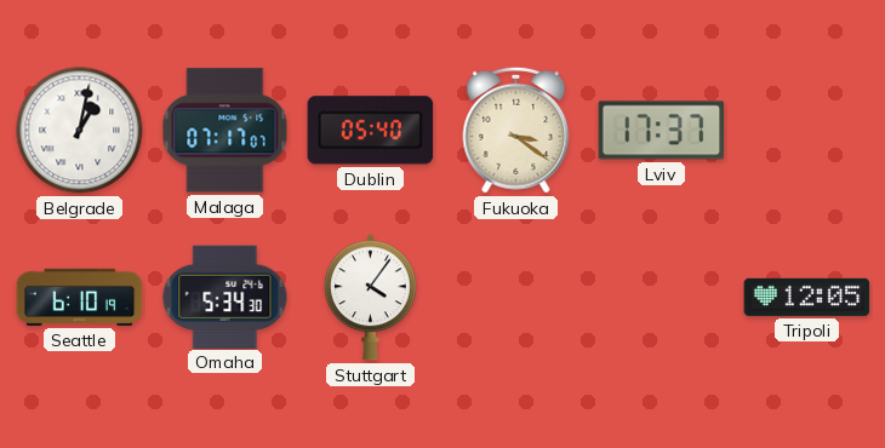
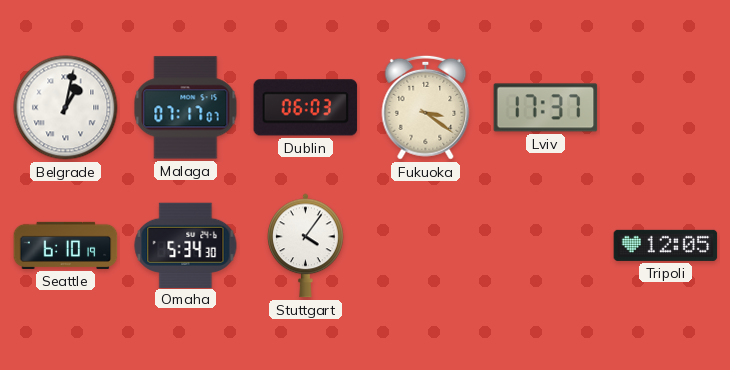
Dublin: 05:40 -> 06:03
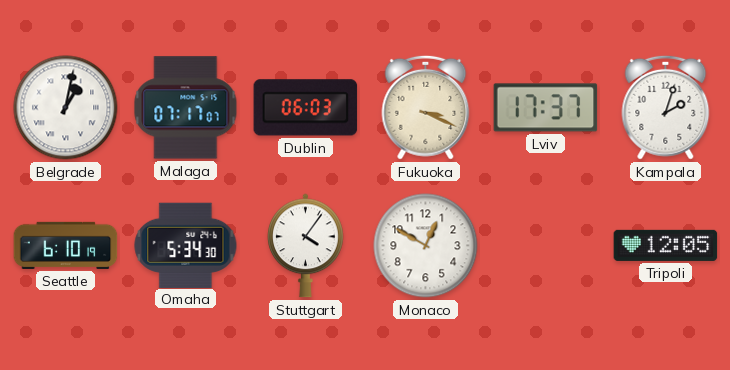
Fukuoka: 3:21 -> 3:19
Kampala: none -> 2:03
Monaco: none -> 12:50
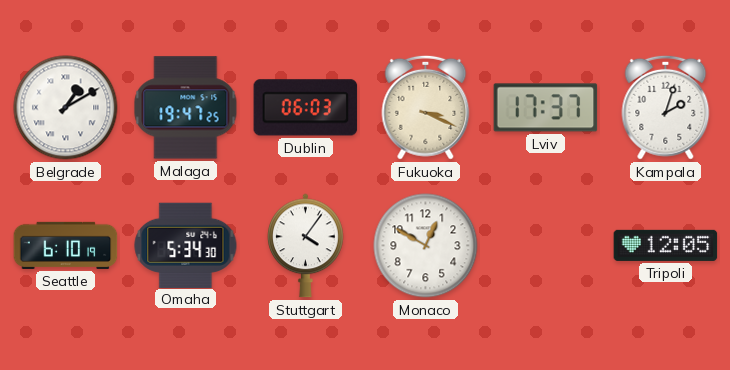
Belgrade: 1:02 -> 1:10
Malaga: 07:17 -> 19:47
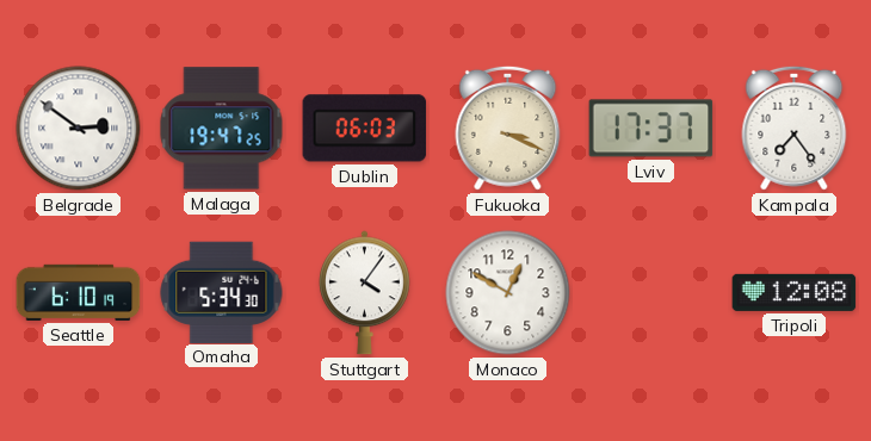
Belgrade: 1:10 -> 2:51
Kampala: 2:03 -> 7:24
Tripoli: 12:05 -> 12:08
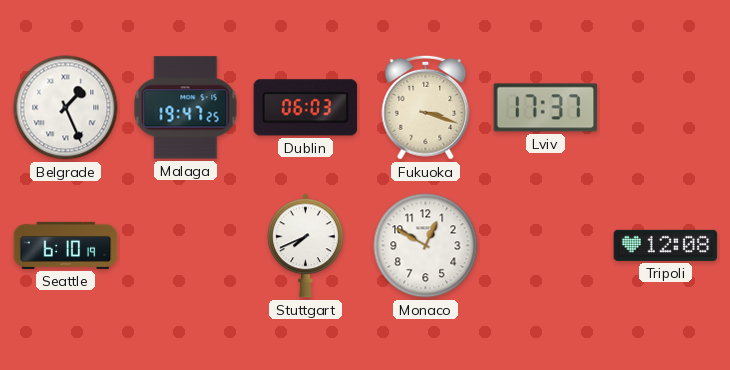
Belgrade: 2:51 -> 1:26
Fukuoka: 3:19 -> 3:18
Kampala: 7:24 -> none
Omaha: 5:34 -> none
Stuttgart: 4:06 -> 7:41
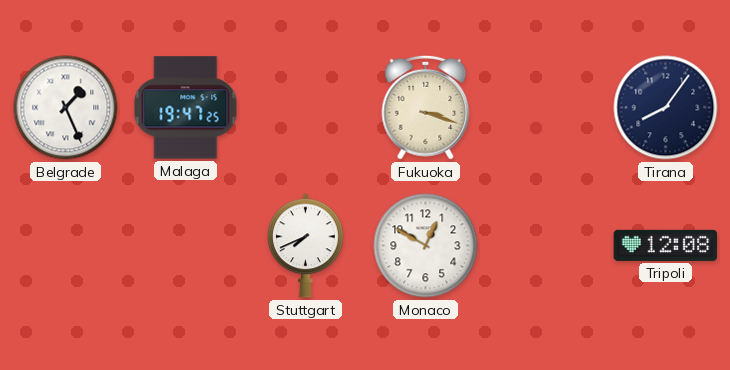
Dublin: 06:03 -> none
Lviv: 17:37 -> none
Tirana: none -> 8:06
Seattle: 6:10 -> none
